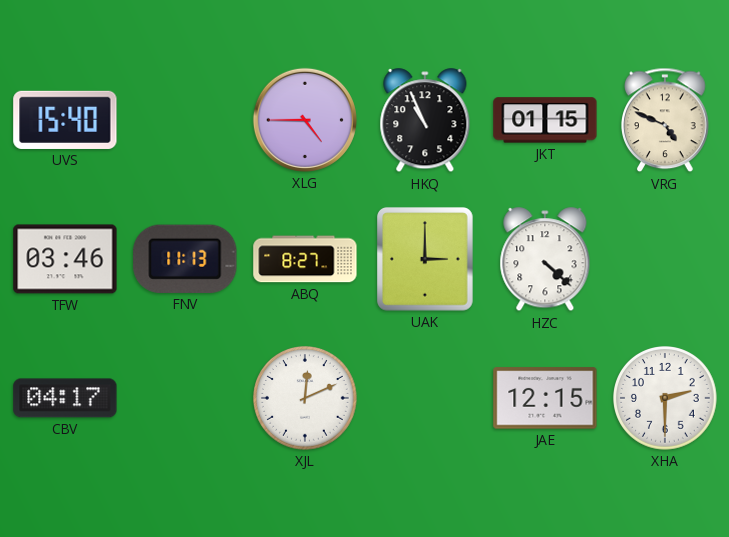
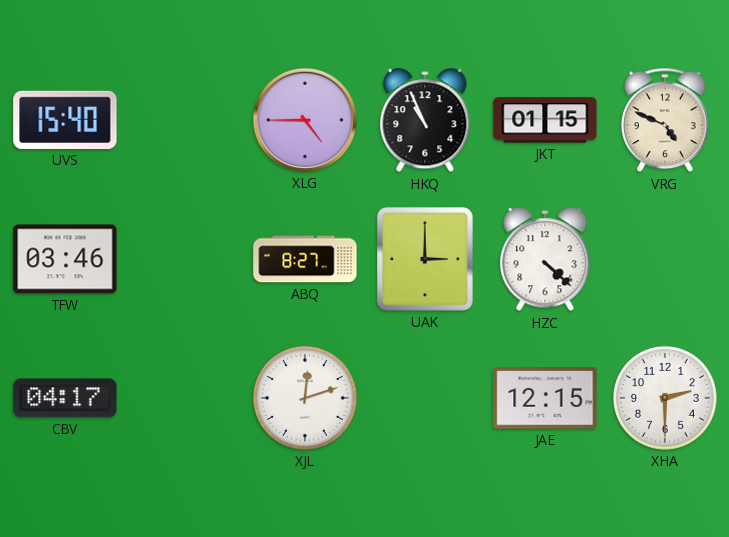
FNV: 11:13 -> none
XJL: 12:11 -> 12:12
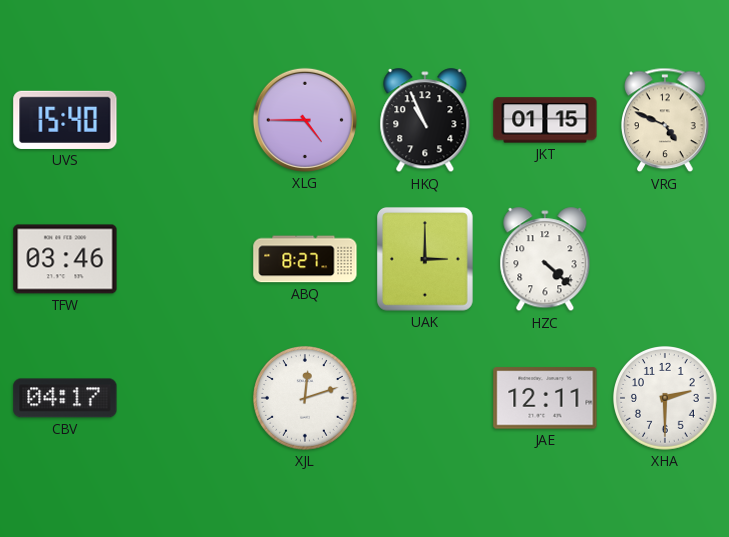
JAE: 12:15 -> 12:11
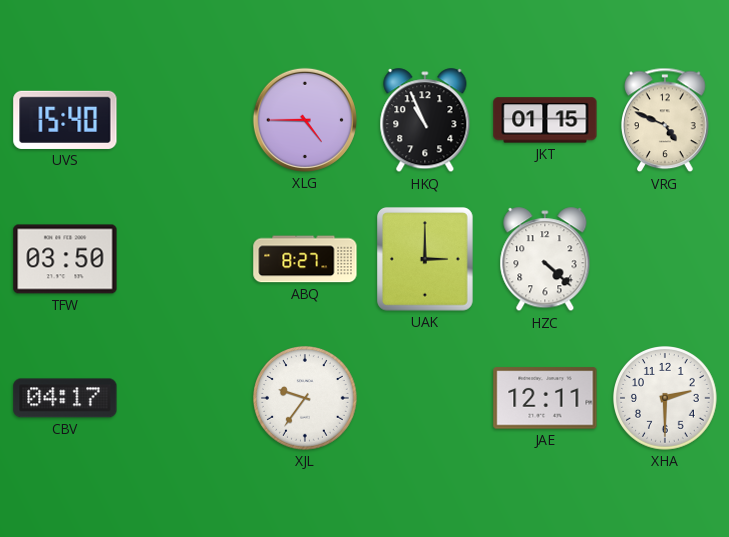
TFW: 03:46 -> 03:50
XJL: 12:12 -> 9:36
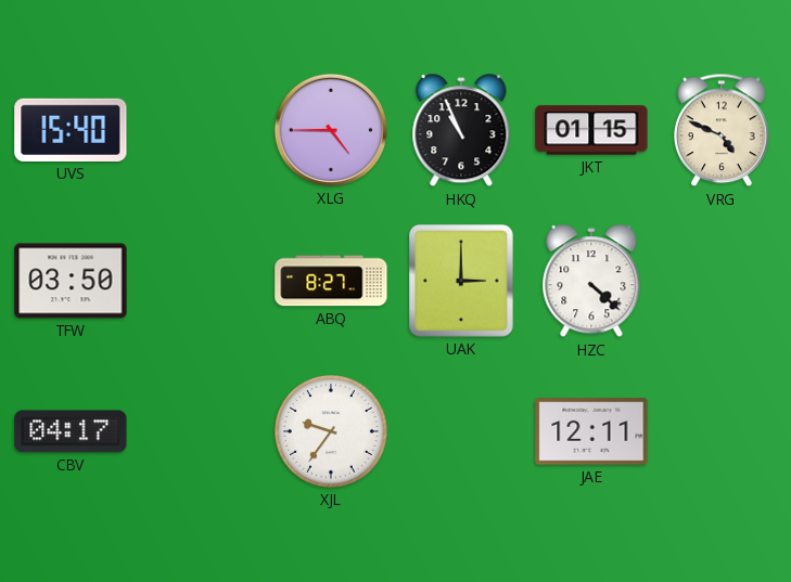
XHA: 2:30 -> none
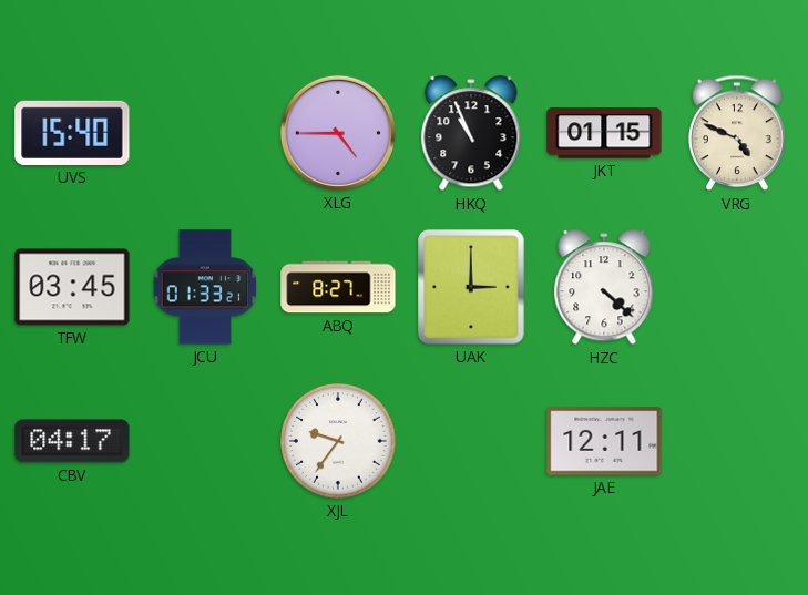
TFW: 03:50 -> 03:45
JCU: none -> 01:33
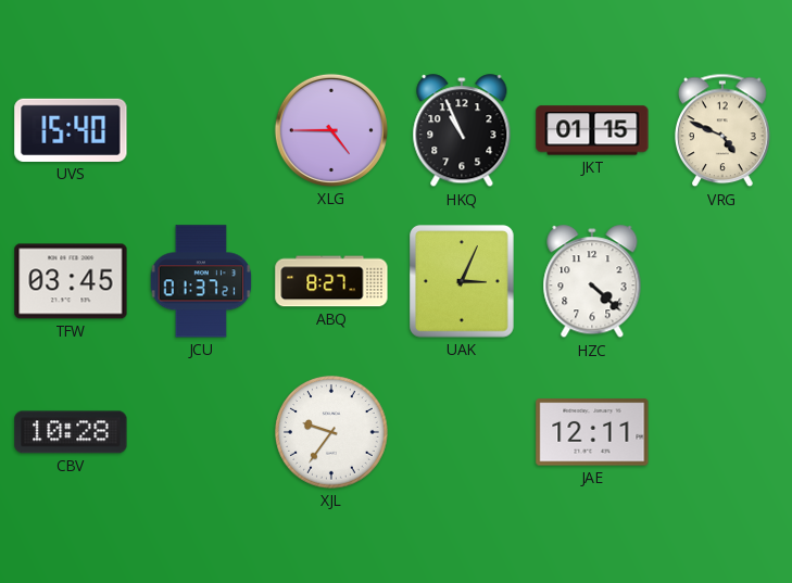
JCU: 01:33 -> 01:37
UAK: 3:00 -> 3:04
CBV: 04:17 -> 10:28
